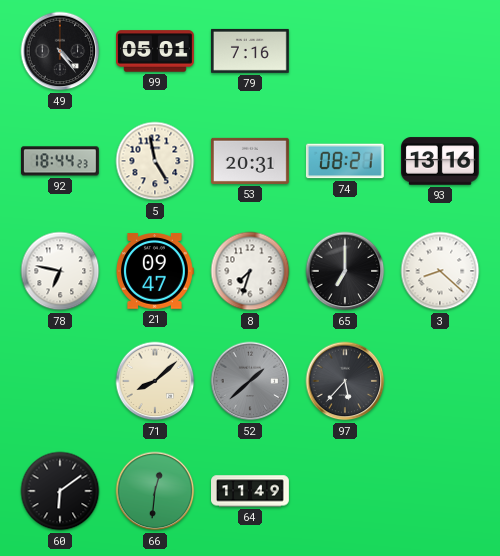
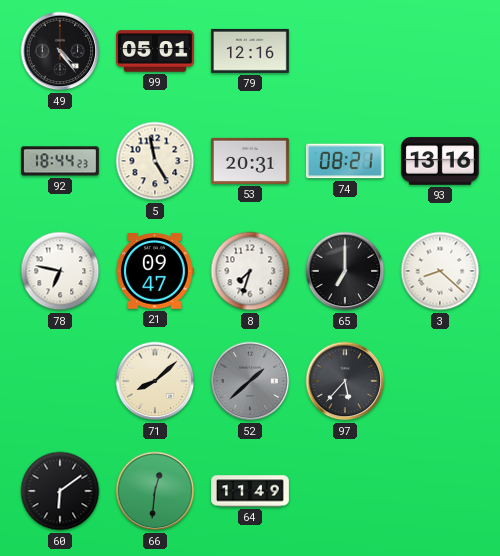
79: 7:16 -> 12:16
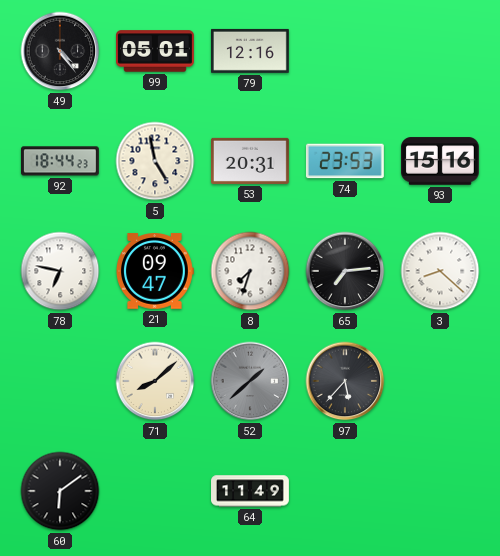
74: 08:21 -> 23:53
93: 13:16 -> 15:16
65: 7:00 -> 7:14
66: 12:31 -> none
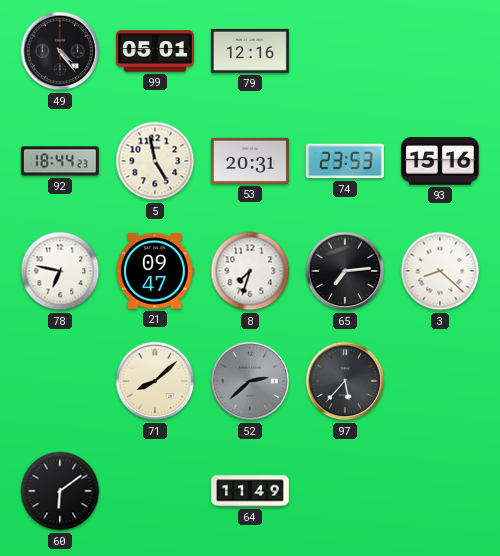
52: 1:38 -> 2:38
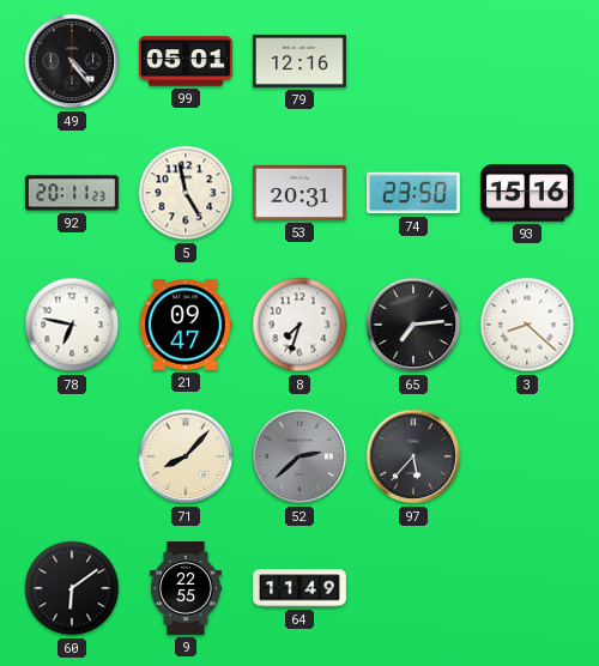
92: 18:44 -> 20:11
74: 23:53 -> 23:50
71: 8:08 -> 8:07
9: none -> 22:55
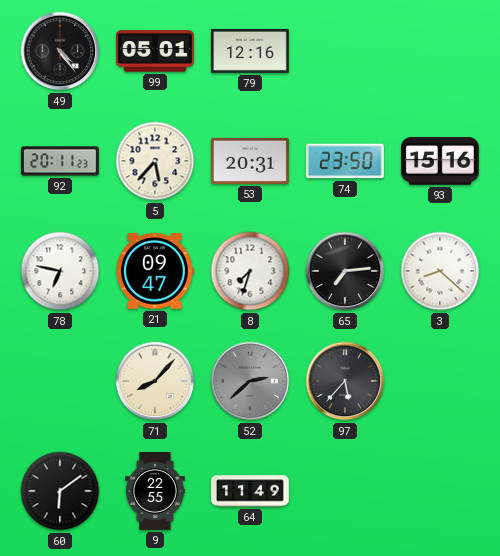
5: 4:58 -> 5:37
